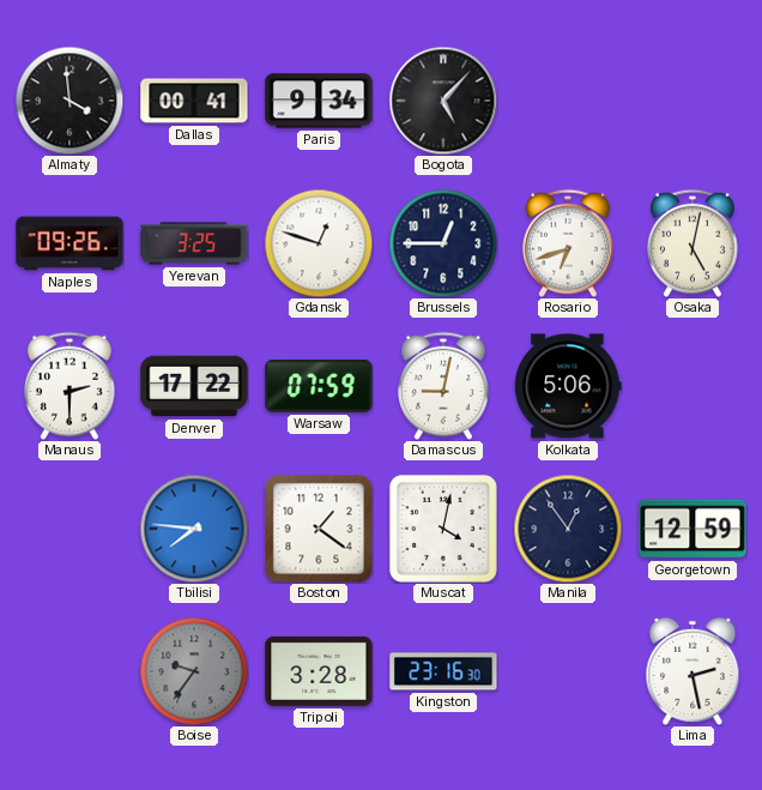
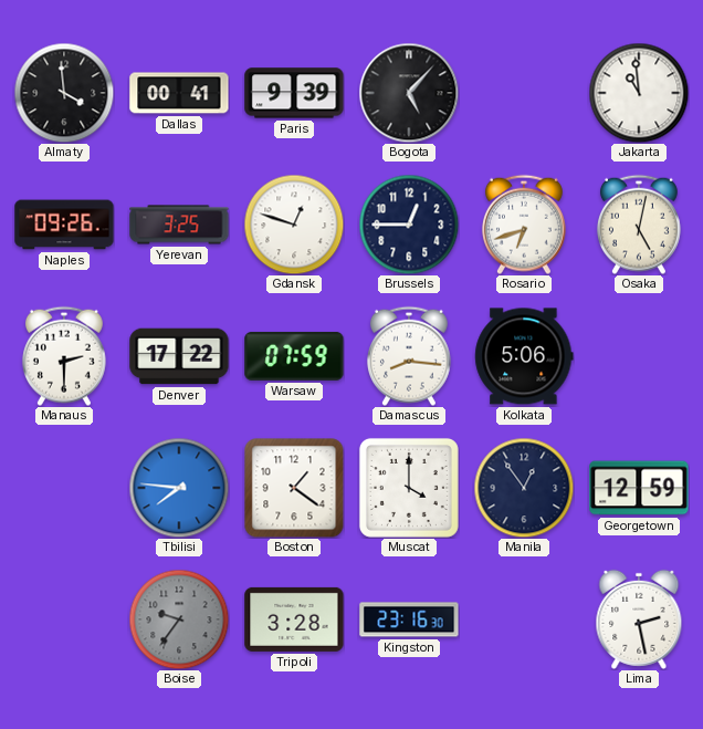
Paris: 9:34 -> 9:39
Jakarta: none -> 10:59
Damascus: 9:02 -> 8:16
Muscat: 4:02 -> 4:00
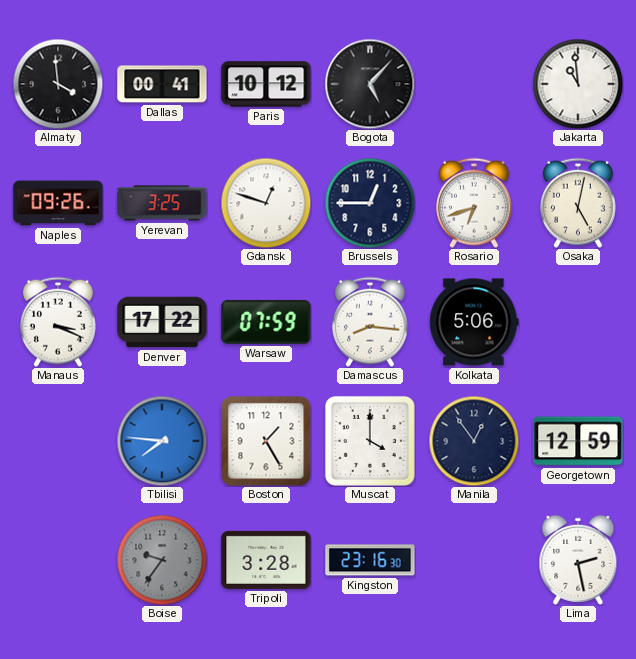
Paris: 9:39 -> 10:12
Manaus: 2:30 -> 3:19
Boston: 1:21 -> 1:25
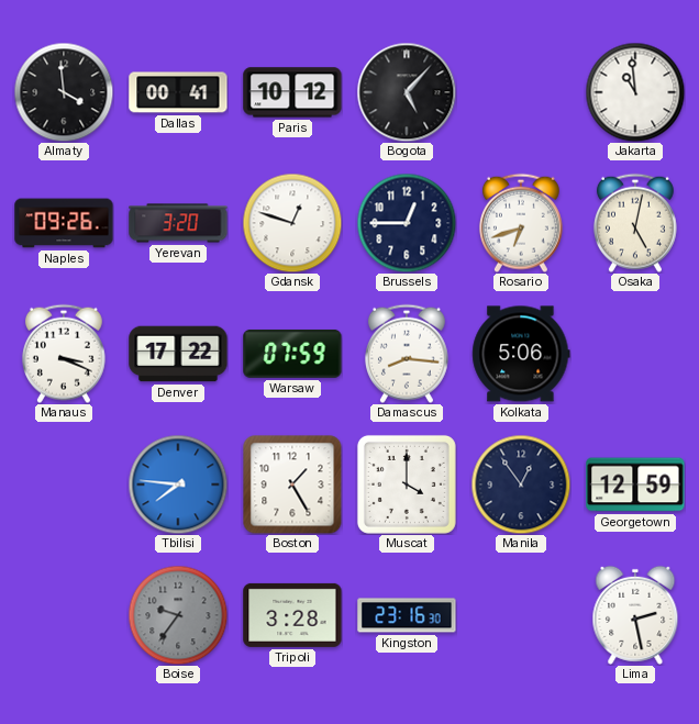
Yerevan: 3:25 -> 3:20
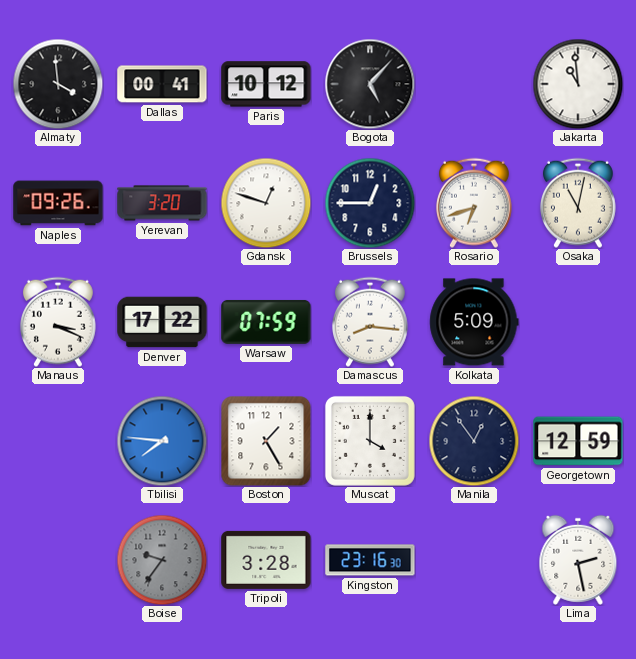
Osaka: 5:02 -> 11:02
Kolkata: 5:06 -> 5:09
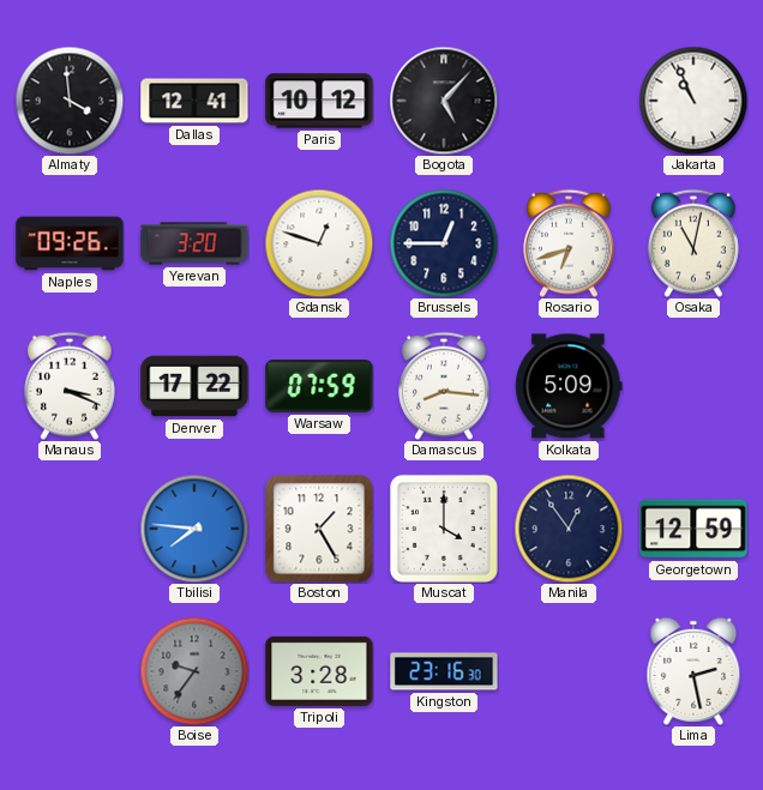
Dallas: 00:41 -> 12:41
Jakarta: 10:59 -> 10:56
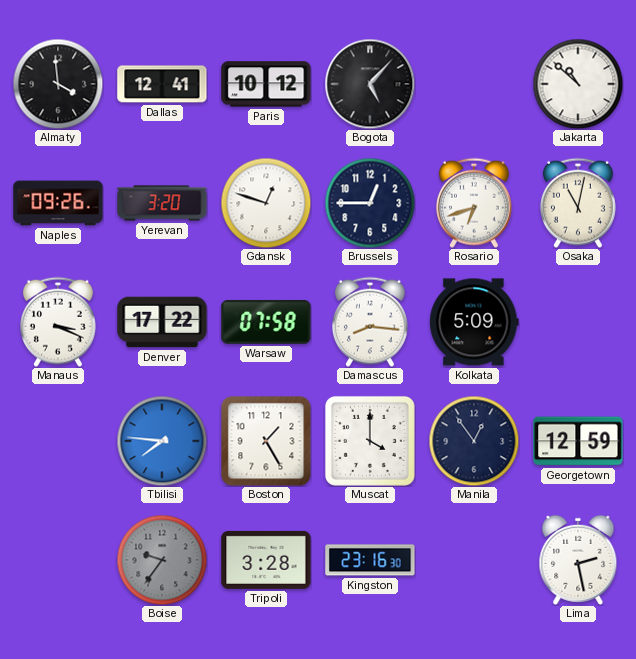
Jakarta: 10:56 -> 10:52
Warsaw: 07:59 -> 07:58
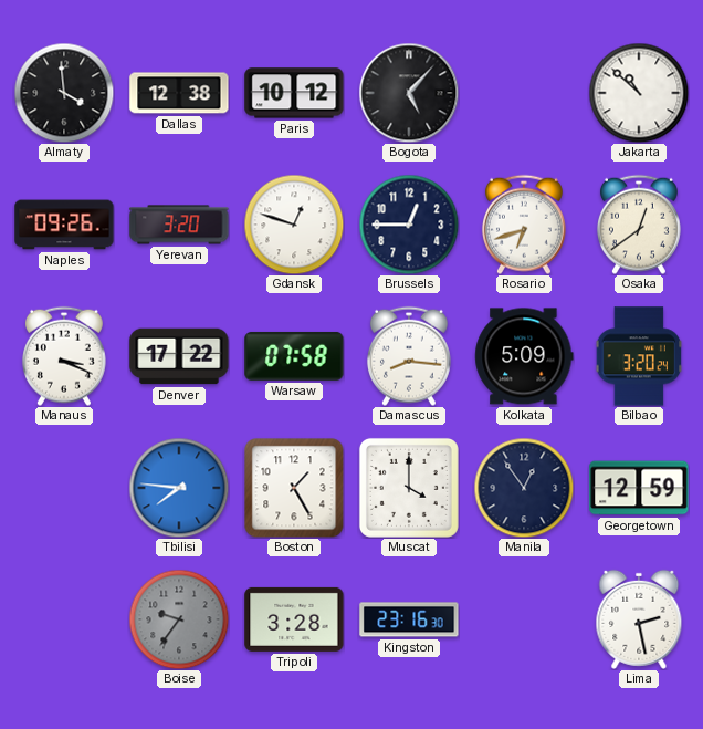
Dallas: 12:41 -> 12:38
Osaka: 11:02 -> 12:39
Bilbao: none -> 3:20
